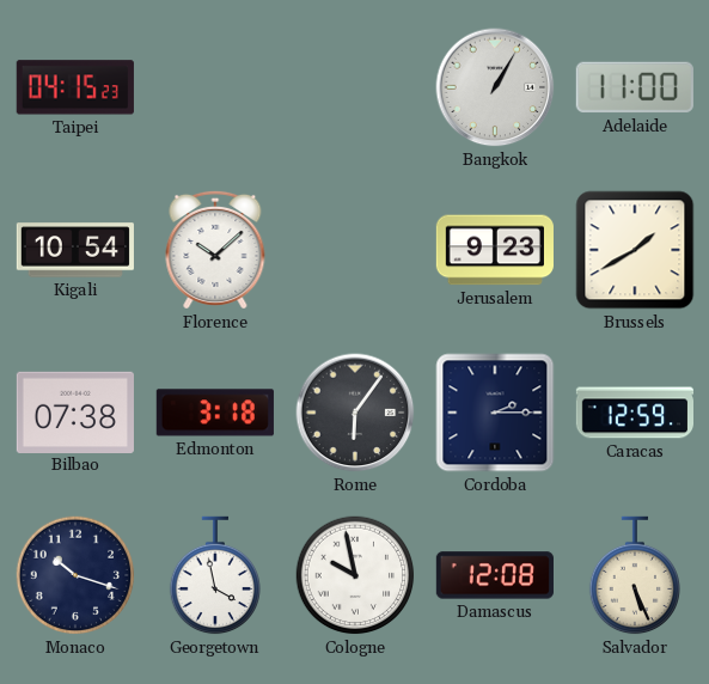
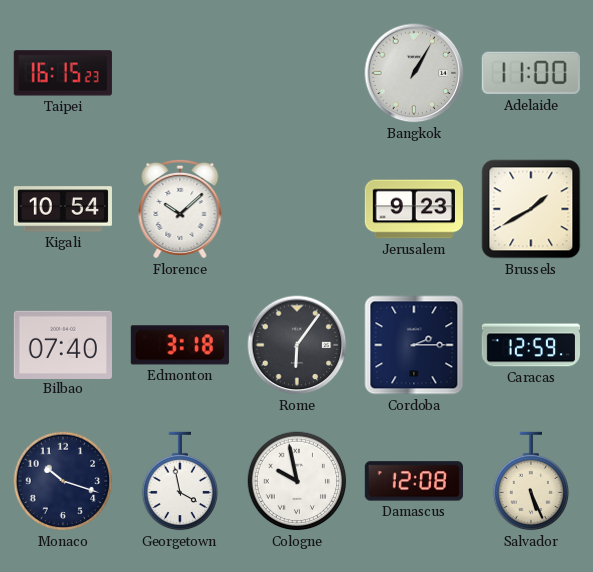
Taipei: 04:15 -> 16:15
Bilbao: 07:38 -> 07:40
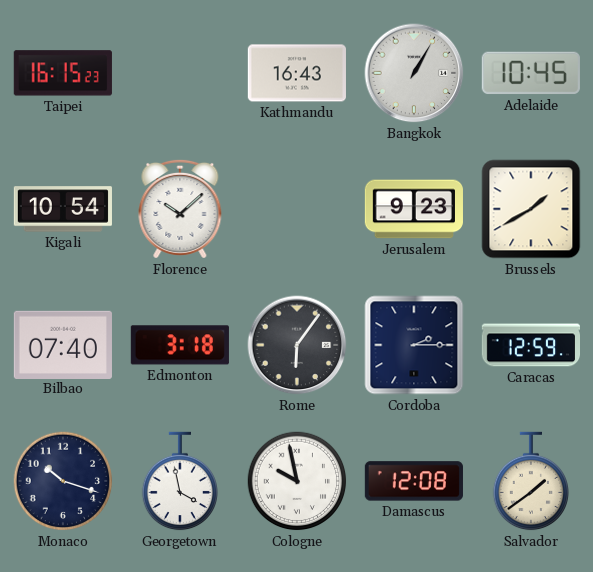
Kathmandu: none -> 16:43
Adelaide: 11:00 -> 10:45
Salvador: 5:26 -> 1:39
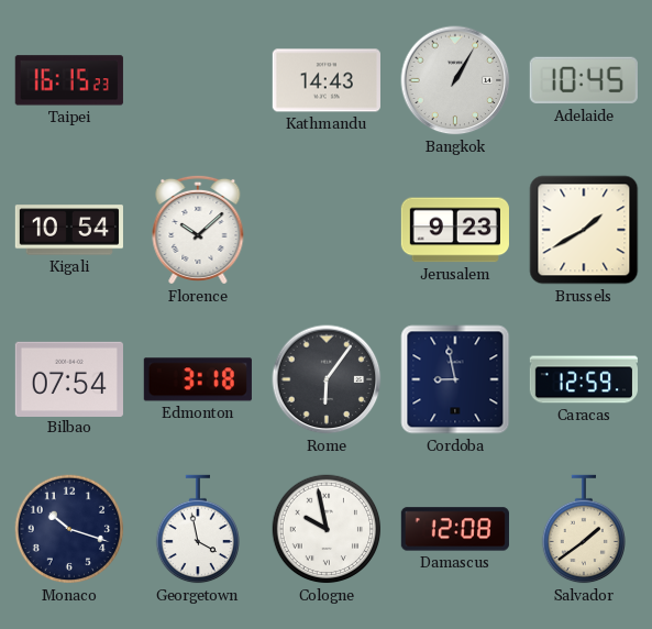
Kathmandu: 16:43 -> 14:43
Bilbao: 07:40 -> 07:54
Cordoba: 2:15 -> 8:58
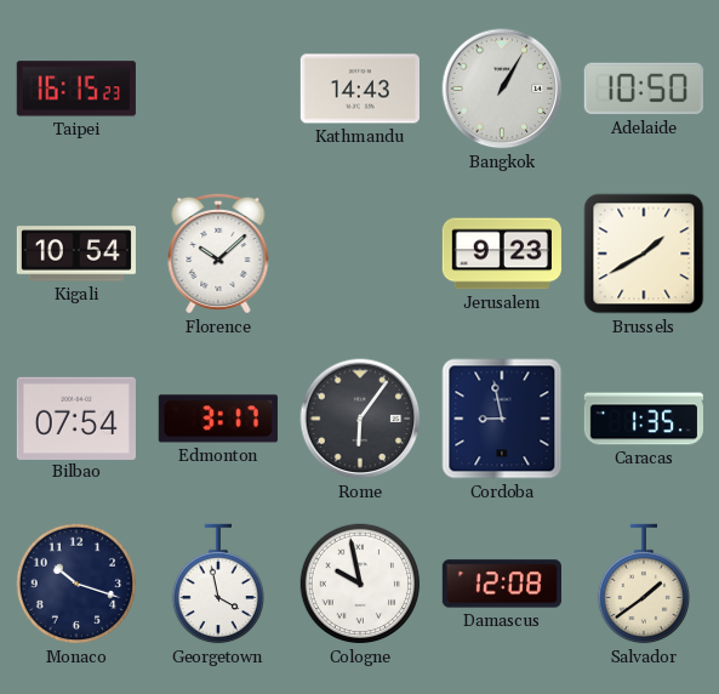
Adelaide: 10:45 -> 10:50
Edmonton: 3:18 -> 3:17
Caracas: 12:59 -> 1:35
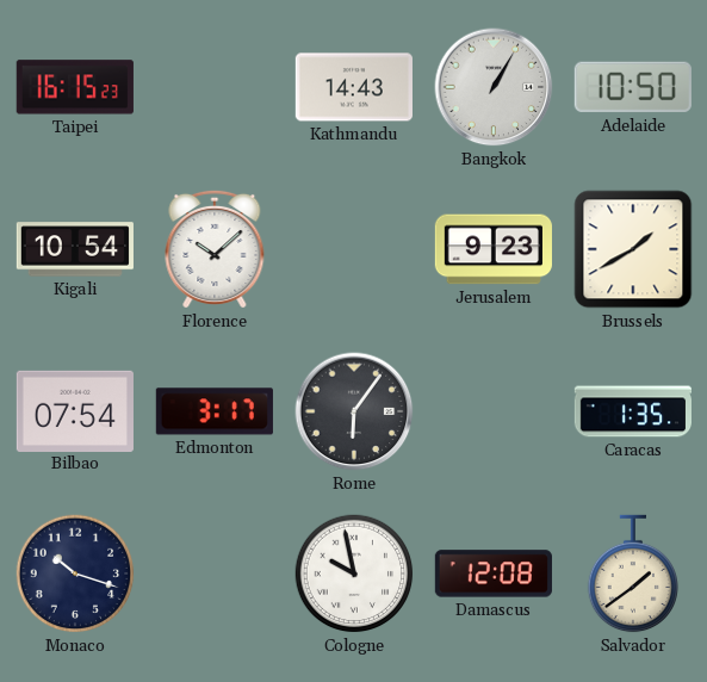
Cordoba: 8:58 -> none
Georgetown: 3:58 -> none
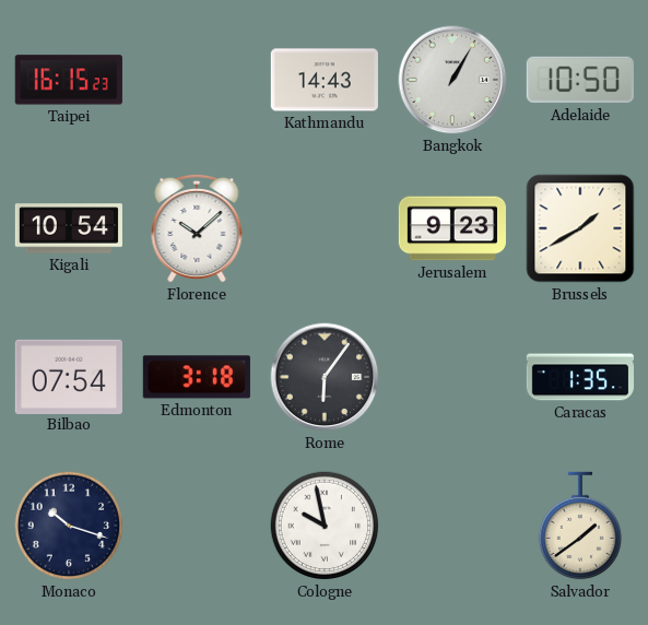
Edmonton: 3:17 -> 3:18
Damascus: 12:08 -> none
